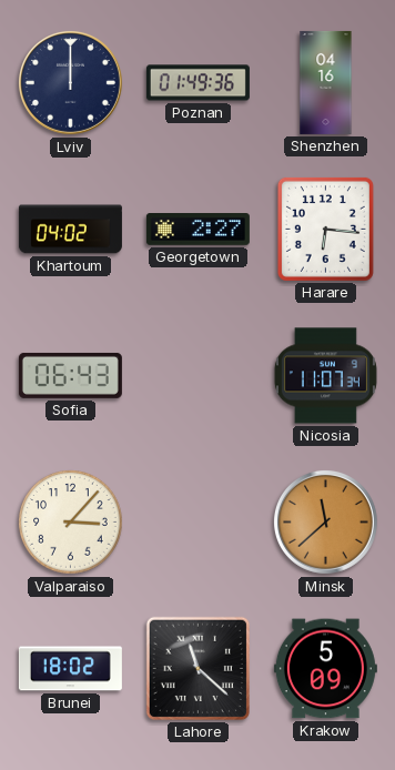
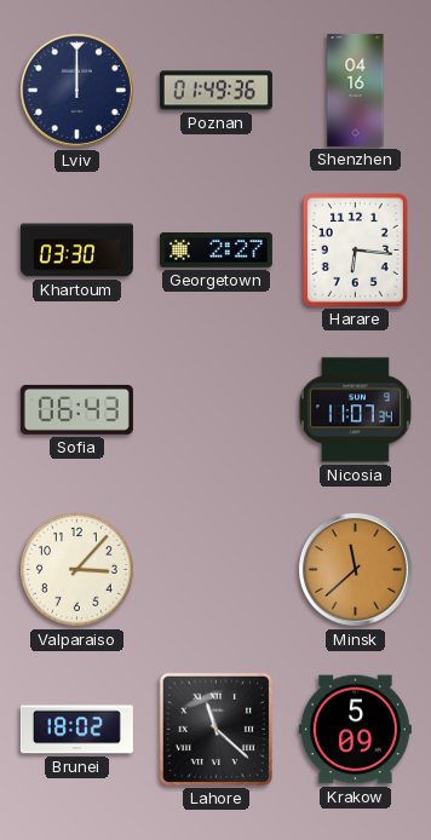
Khartoum: 04:02 -> 03:30
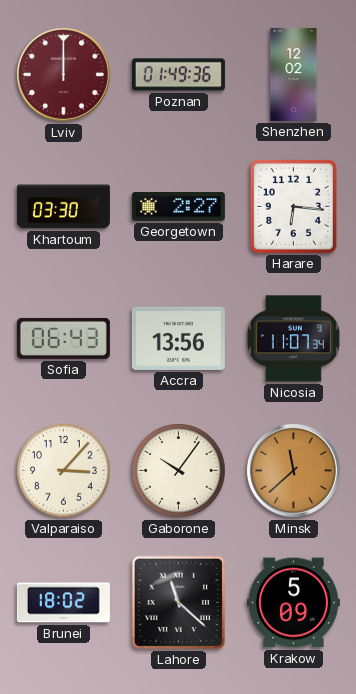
Lviv dial: navy -> burgundy
Shenzhen: 04:16 -> 12:02
Accra: none -> 13:56
Gaborone: none -> 10:06
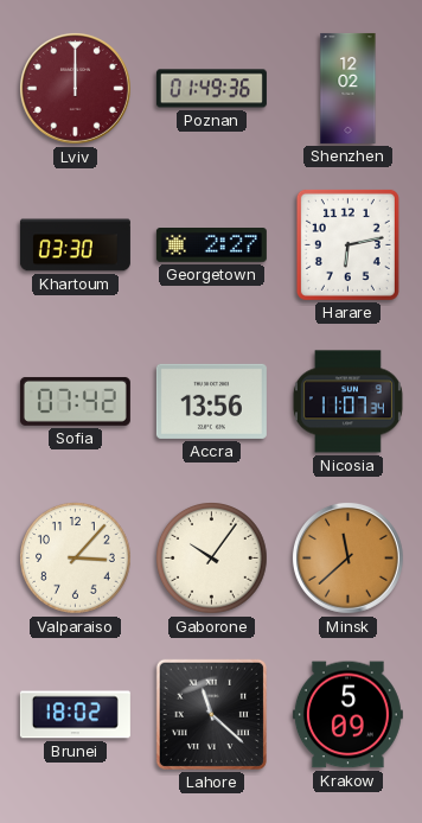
Harare: 6:16 -> 6:13
Sofia: 06:43 -> 07:42
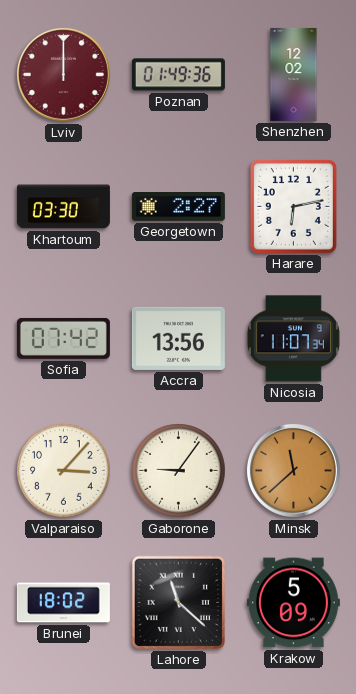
Gaborone: 10:06 -> 9:06
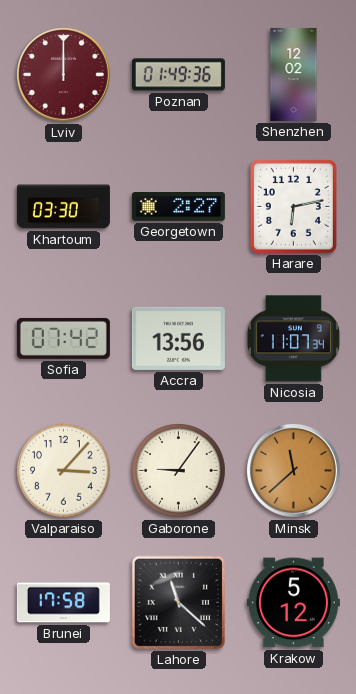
Brunei: 18:02 -> 17:58
Krakow: 5:09 -> 5:12
